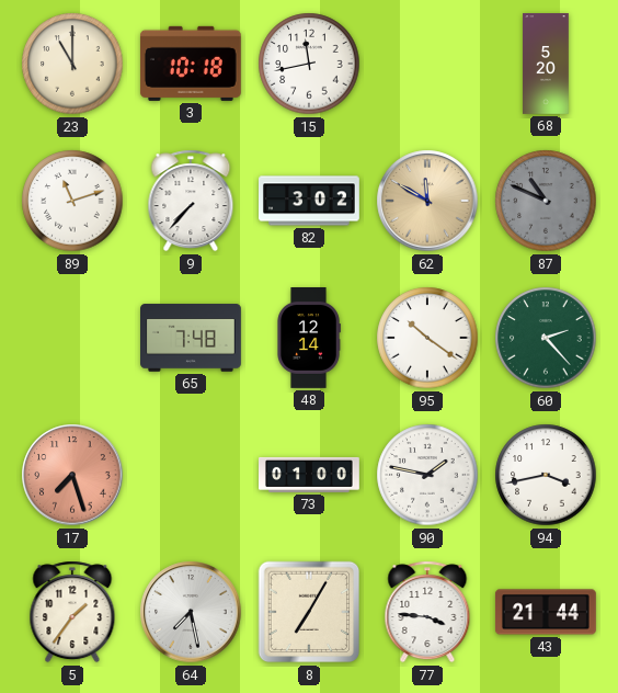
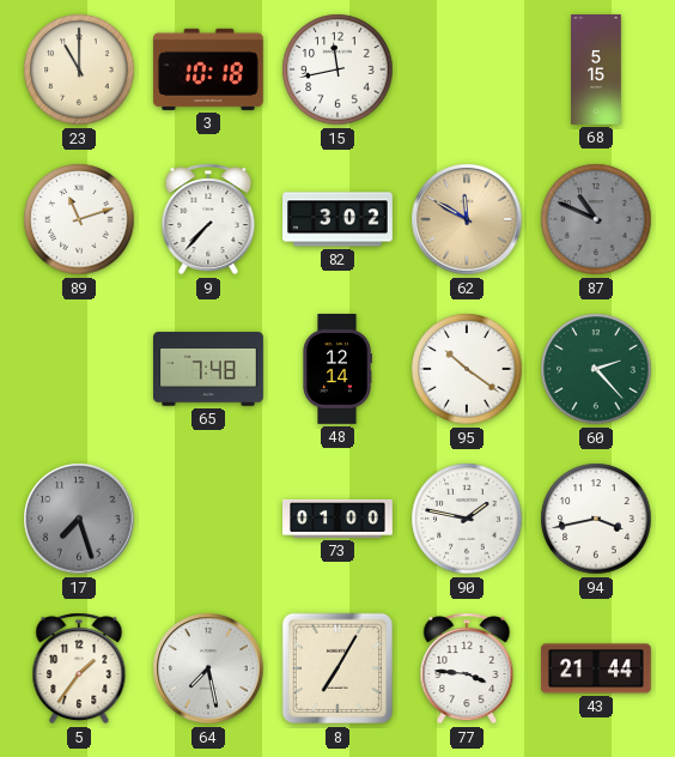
68: 5:20 -> 5:15
17 dial: salmon -> grey
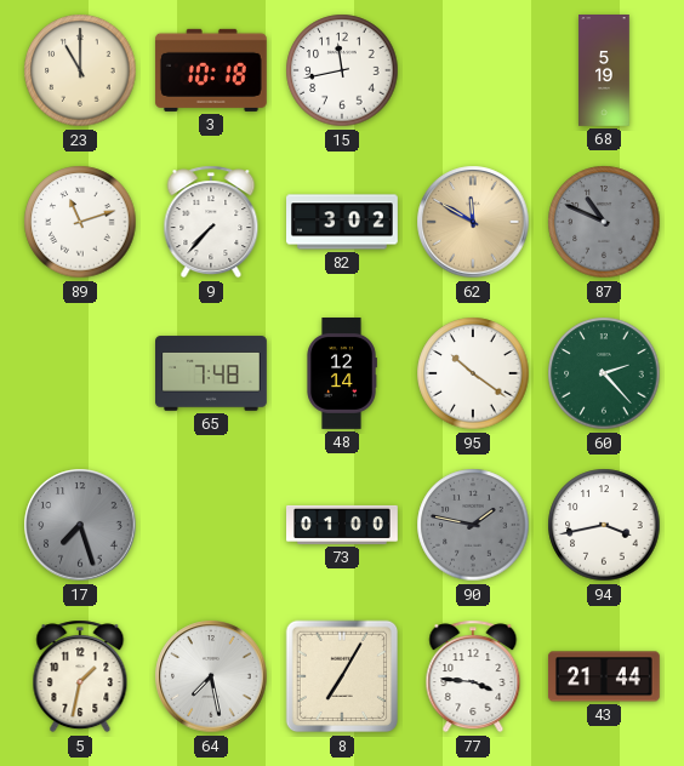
68: 5:15 -> 5:19
90 dial: white -> grey
5: 1:36 -> 1:32
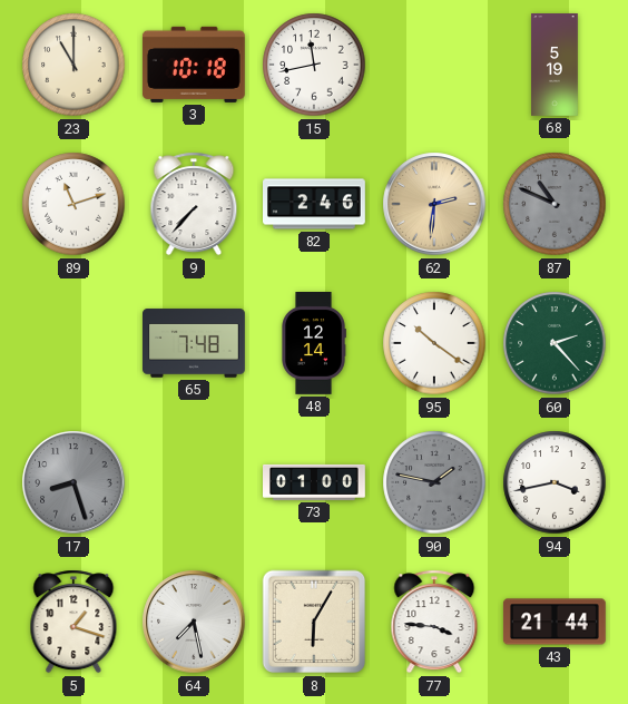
82: 3:02 -> 2:46
62: 11:50 -> 2:31
17: 7:27 -> 8:27
5: 1:32 -> 1:18
8: 7:05 -> 6:05
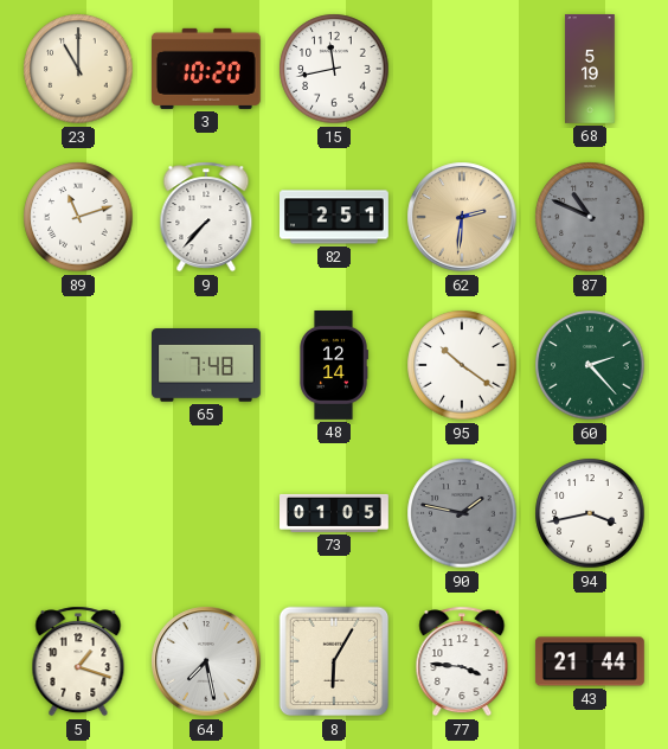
3: 10:18 -> 10:20
82: 2:46 -> 2:51
17: 8:27 -> none
73: 01:00 -> 01:05
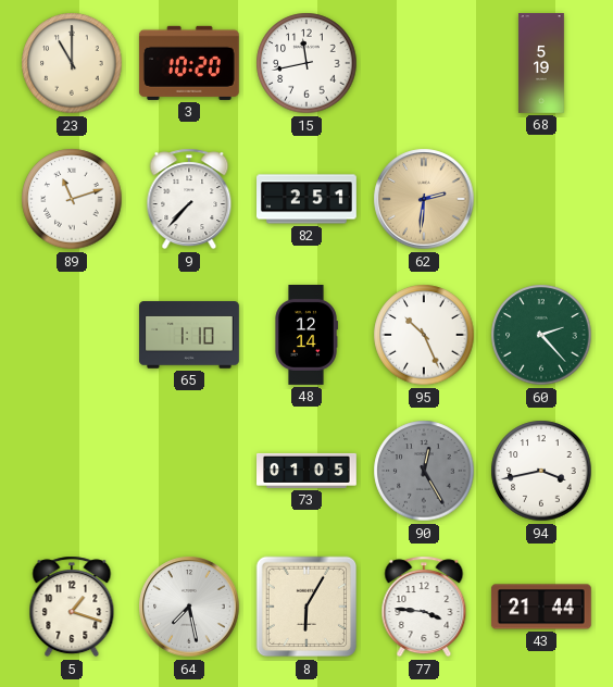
87: 10:49 -> none
65: 7:48 -> 1:10
95: 10:21 -> 10:26
90: 1:47 -> 12:25
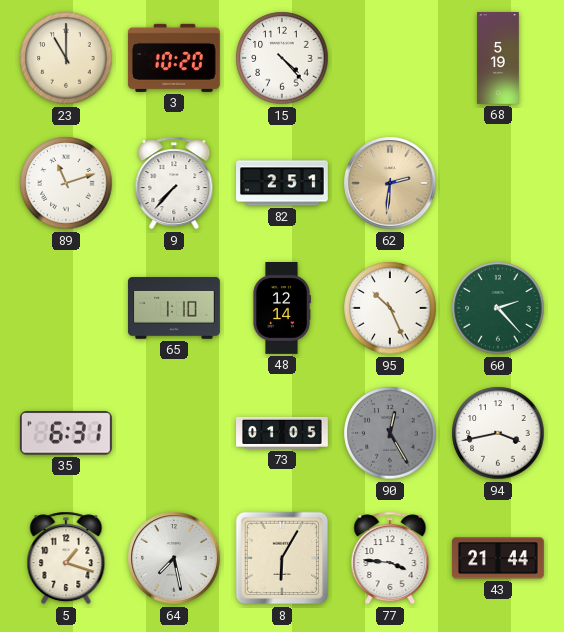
15: 11:43 -> 4:23
35: none -> 6:31
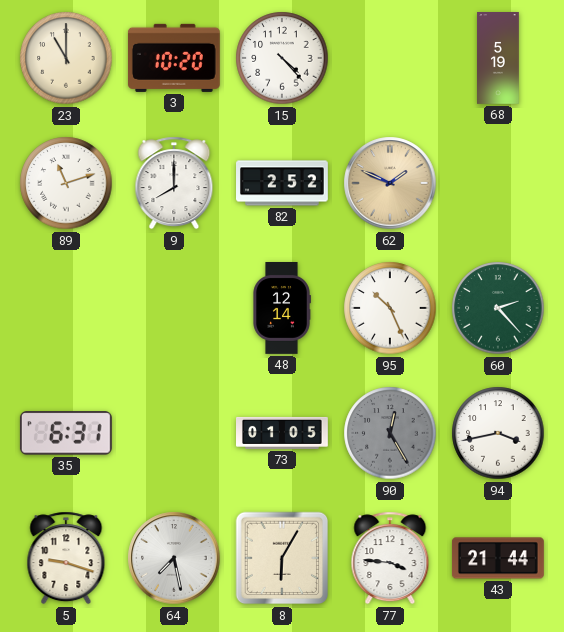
9: 7:37 -> 8:00
82: 2:51 -> 2:52
62: 2:31 -> 1:49
65: 1:10 -> none
5: 1:18 -> 9:18
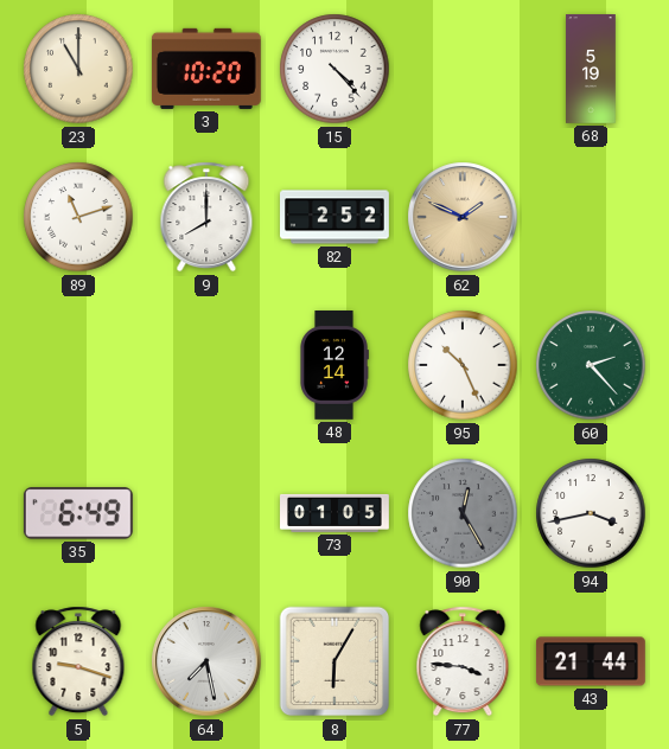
35: 6:31 -> 6:49
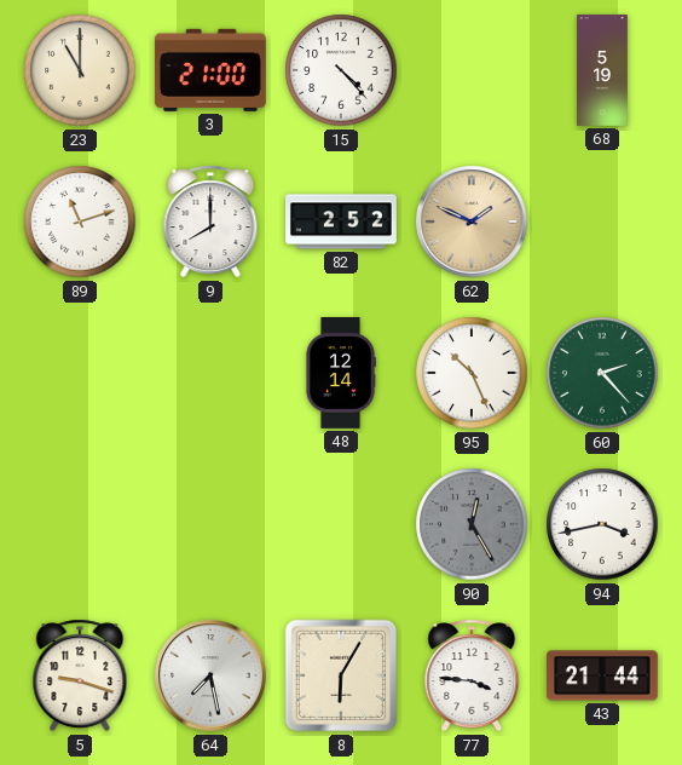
3: 10:20 -> 21:00
35: 6:49 -> none
73: 01:05 -> none
